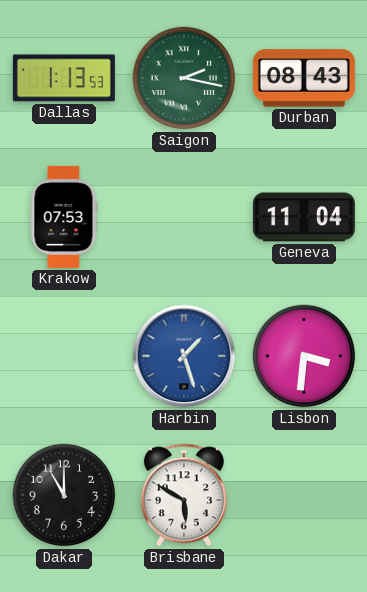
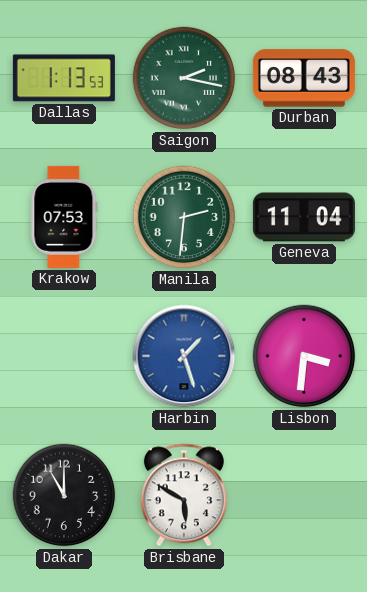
Manila: none -> 2:31
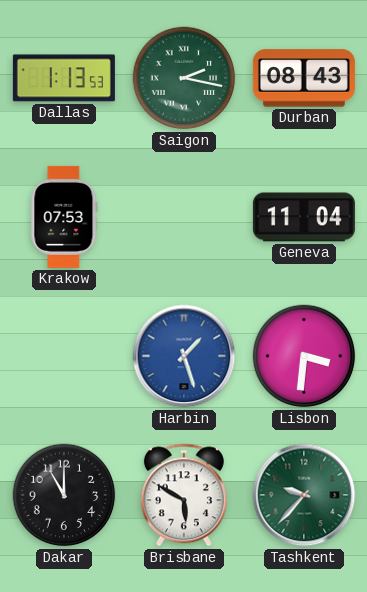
Manila: 2:31 -> none
Tashkent: none -> 9:37
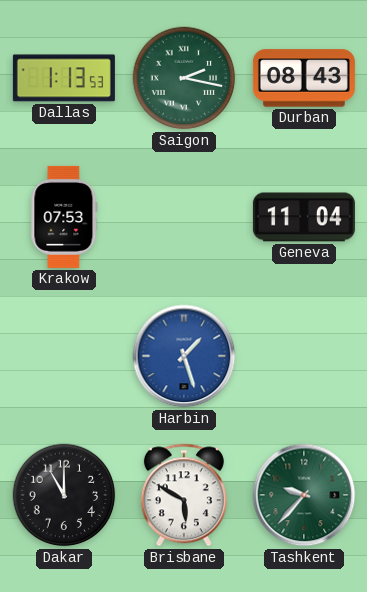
Lisbon: 3:31 -> none
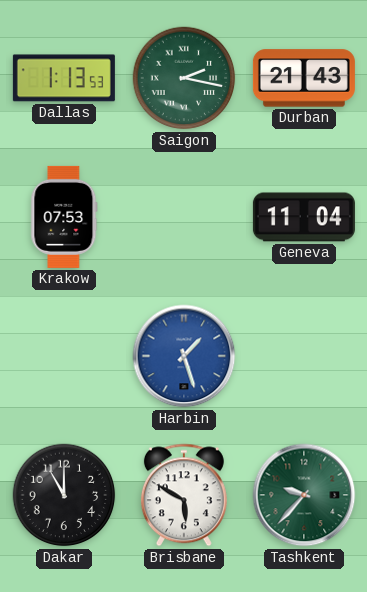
Durban: 08:43 -> 21:43
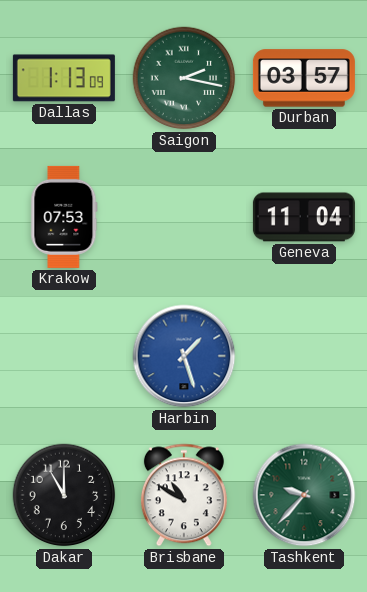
Dallas: 1:13:53 -> 1:13:09
Durban: 21:43 -> 03:57
Brisbane: 5:50 -> 10:50
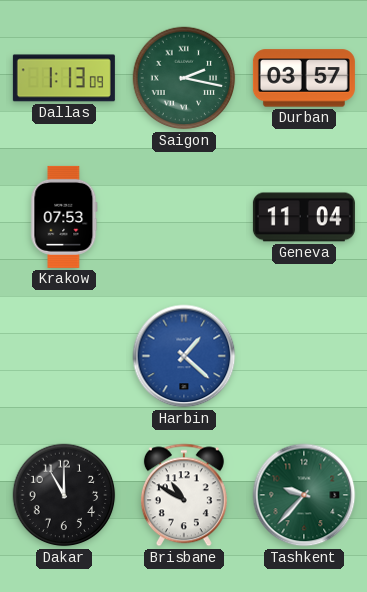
Harbin: 1:27 -> 1:22
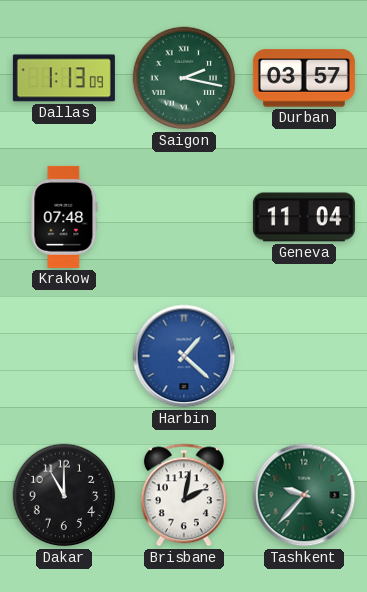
Krakow: 07:53 -> 07:48
Brisbane: 10:50 -> 2:02
